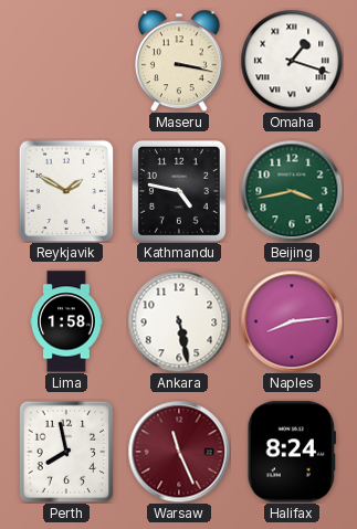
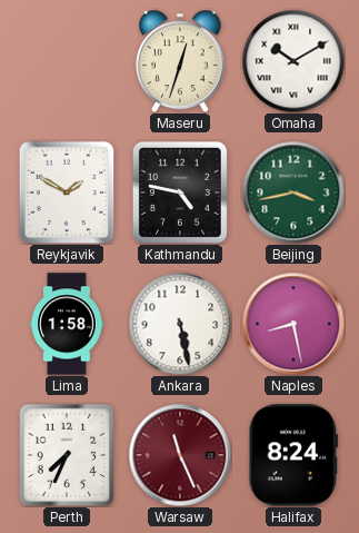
Maseru: 3:17 -> 12:33
Omaha: 1:18 -> 10:10
Naples: 8:14 -> 8:28
Perth: 7:58 -> 7:34
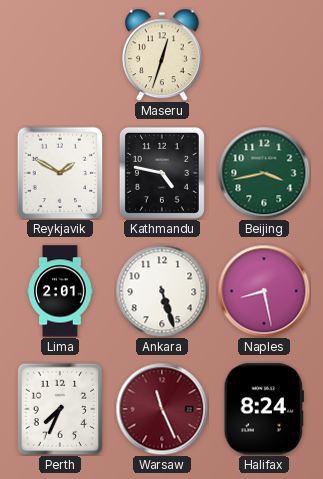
Omaha: 10:10 -> none
Lima: 1:58 -> 2:01
Ankara: 5:28 -> 5:27
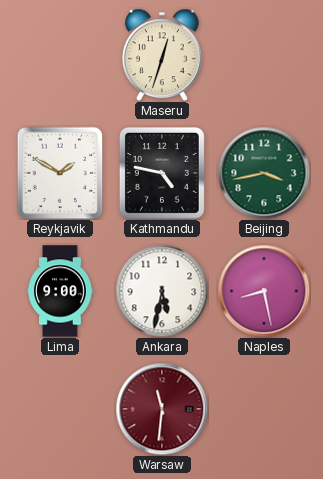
Lima: 2:01 -> 9:00
Ankara: 5:27 -> 5:32
Perth: 7:34 -> none
Warsaw: 11:26 -> 11:31
Halifax: 8:24 -> none
